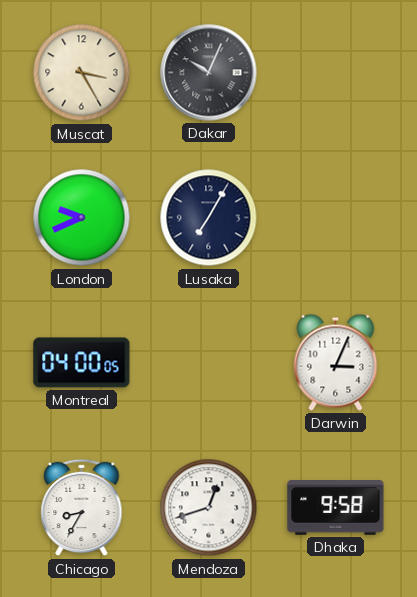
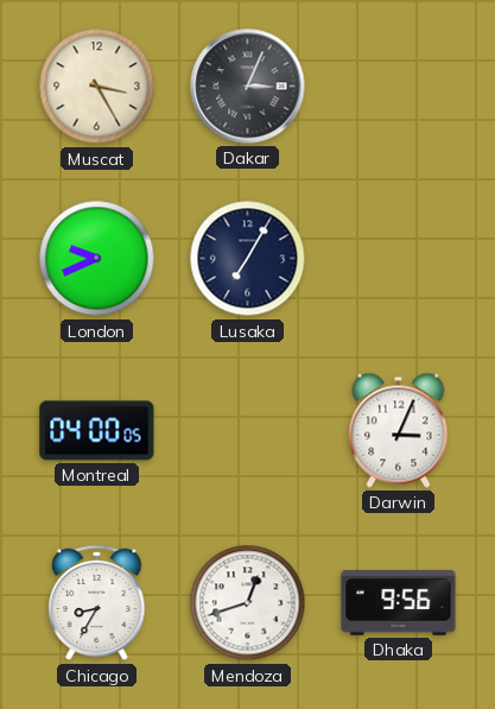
Dakar: 10:04 -> 3:04
Dhaka: 9:58 -> 9:56
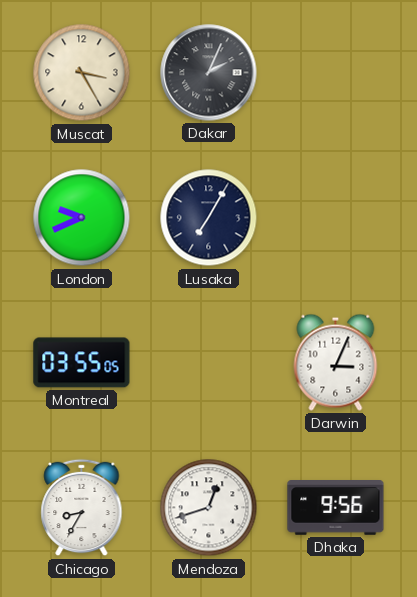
Dakar: 3:04 -> 2:04
Montreal: 04:00 -> 03:55
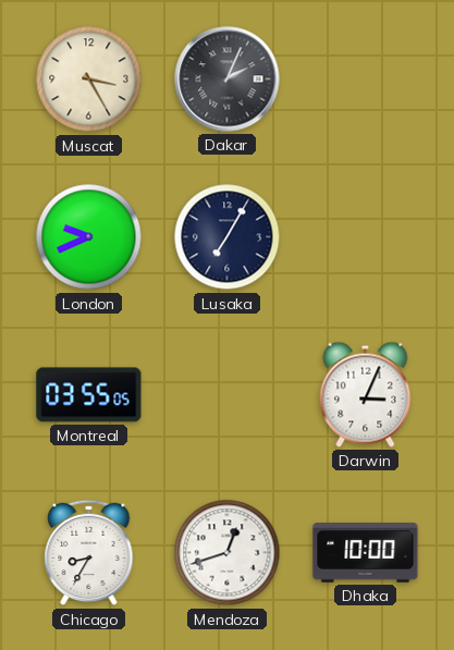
Dhaka: 9:56 -> 10:00
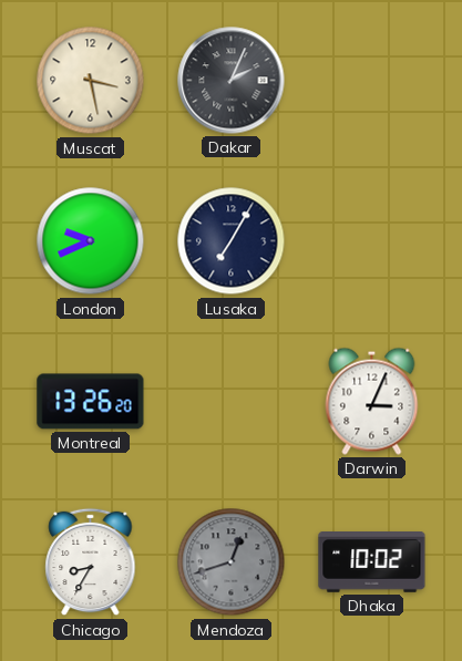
Muscat: 3:25 -> 3:28
Montreal: 03:55 -> 13:26
Mendoza dial: white -> grey
Dhaka: 10:00 -> 10:02
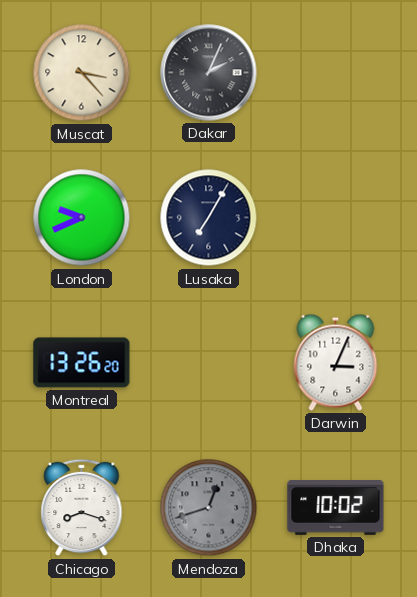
Muscat: 3:28 -> 3:23
Chicago: 8:35 -> 8:18
